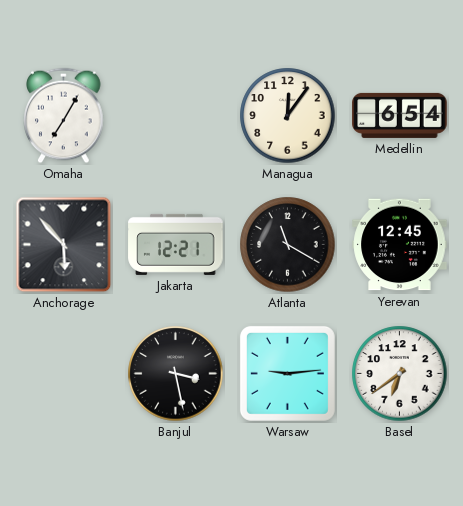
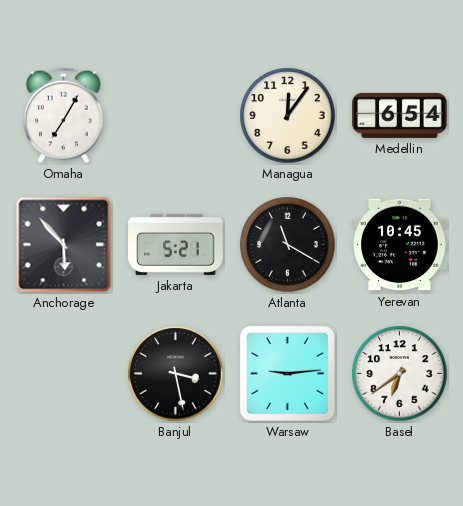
Jakarta: 12:21 -> 5:21
Yerevan: 12:45 -> 10:45
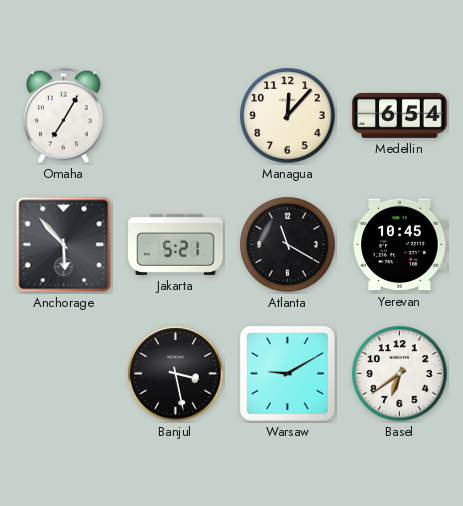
Managua: 12:06 -> 12:07
Warsaw: 9:14 -> 9:10
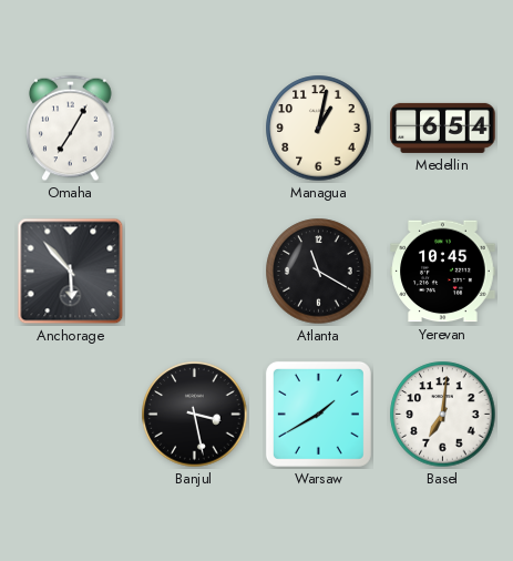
Managua: 12:07 -> 1:02
Jakarta: 5:21 -> none
Warsaw: 9:10 -> 1:40
Basel: 6:39 -> 7:01
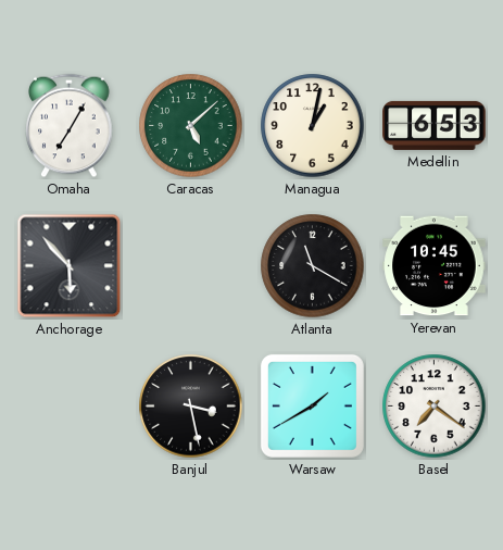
Caracas: none -> 5:08
Medellin: 6:54 -> 6:53
Basel: 7:01 -> 7:21
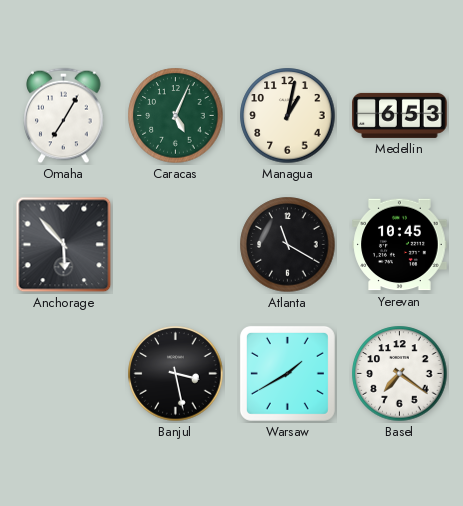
Caracas: 5:08 -> 5:04
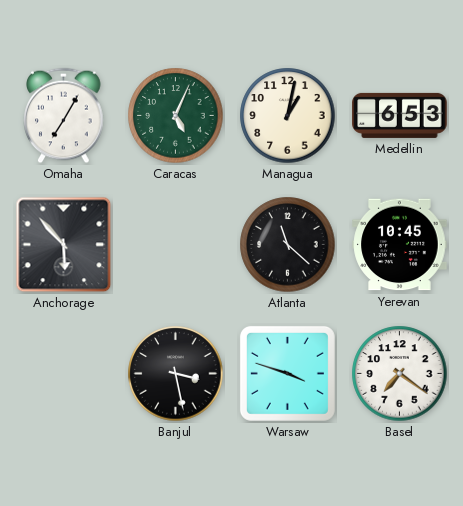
Atlanta: 11:20 -> 11:22
Warsaw: 1:40 -> 3:48
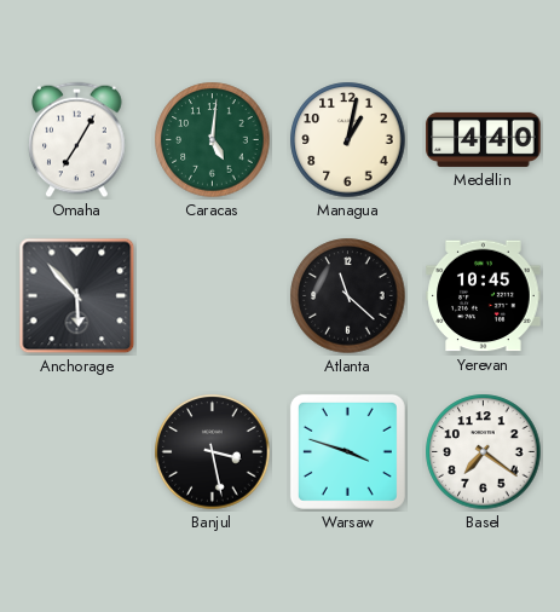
Caracas: 5:04 -> 5:01
Medellin: 6:53 -> 4:40
